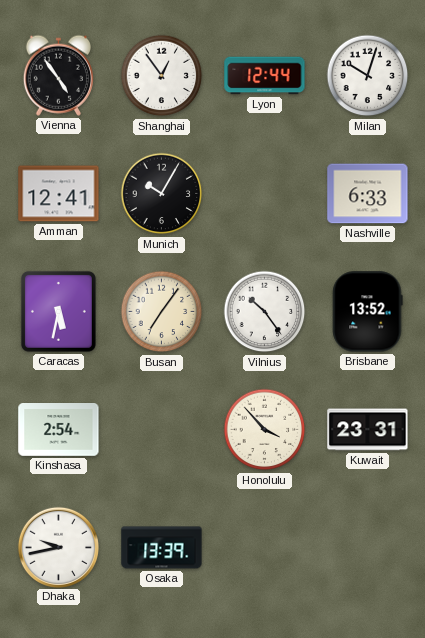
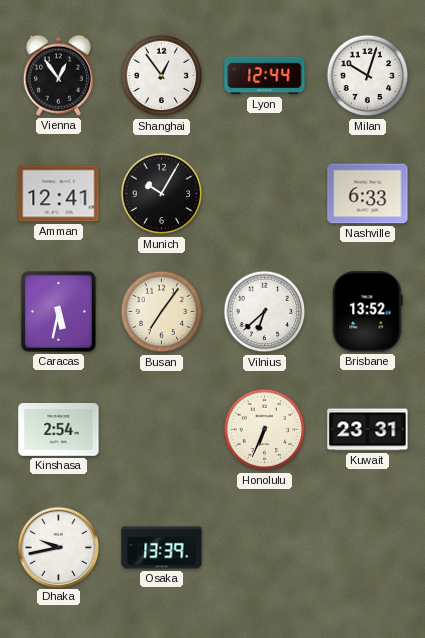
Vienna: 4:54 -> 12:54
Vilnius: 10:24 -> 6:38
Honolulu: 3:53 -> 6:34
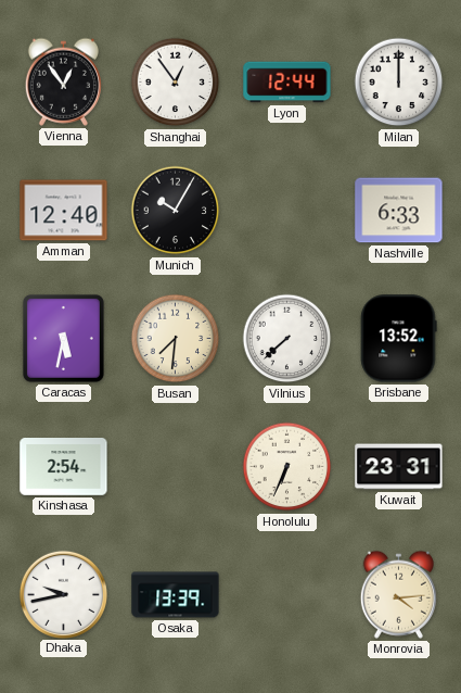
Milan: 10:03 -> 12:00
Amman: 12:41 -> 12:40
Busan: 7:06 -> 7:31
Vilnius: 6:38 -> 7:38
Monrovia: none -> 4:14
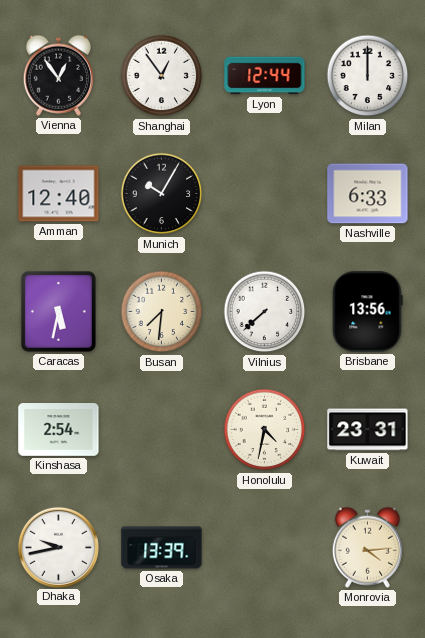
Brisbane: 13:52 -> 13:56
Honolulu: 6:34 -> 4:32
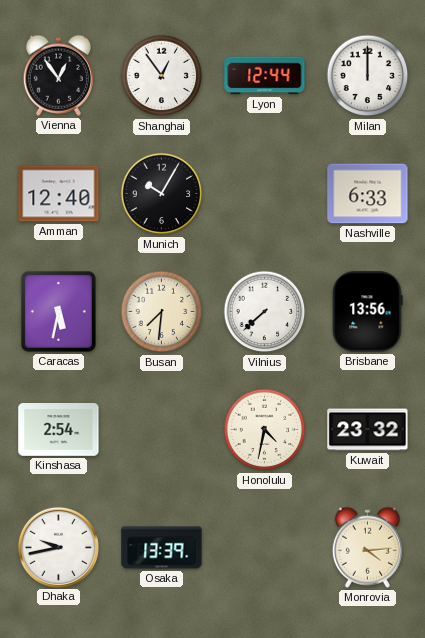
Kuwait: 23:31 -> 23:32
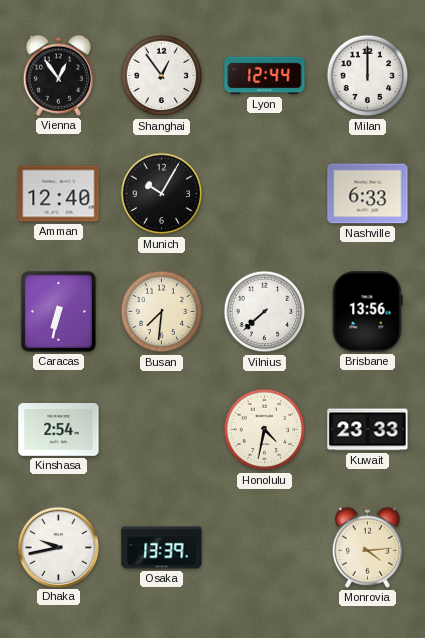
Caracas: 5:32 -> 6:32
Kuwait: 23:32 -> 23:33
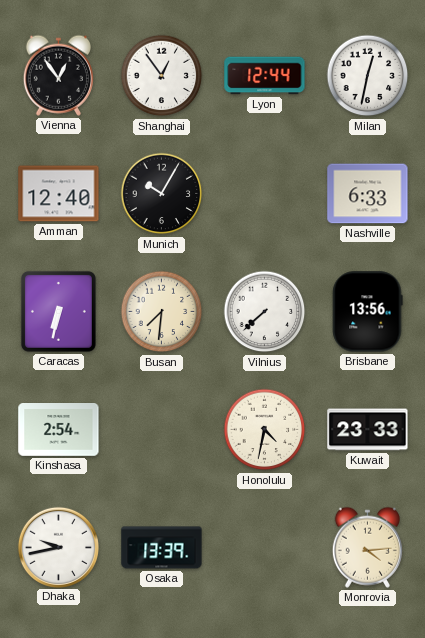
Milan: 12:00 -> 12:32
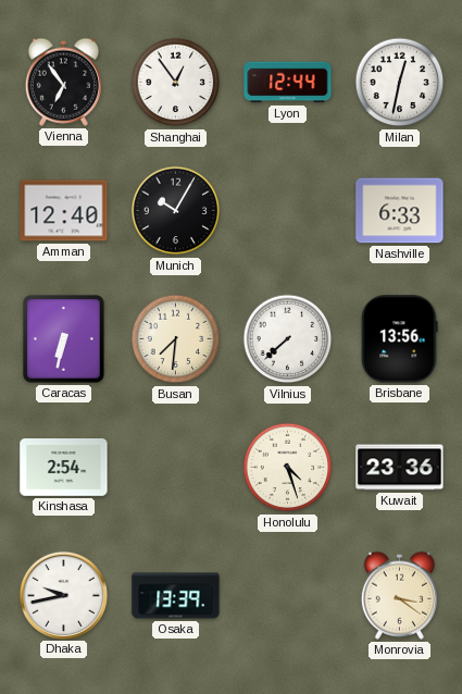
Vienna: 12:54 -> 6:54
Honolulu: 4:32 -> 4:27
Kuwait: 23:33 -> 23:36
Monrovia: 4:14 -> 3:21
